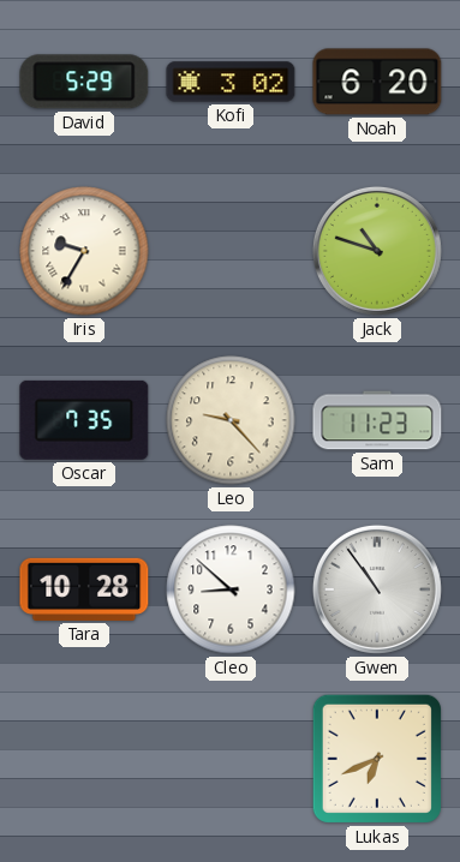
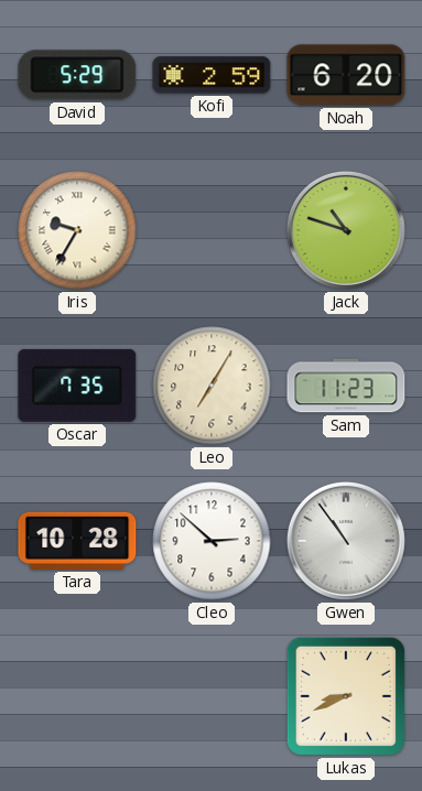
Kofi: 3:02 -> 2:59
Leo: 9:23 -> 7:05
Cleo: 8:52 -> 2:52
Lukas: 6:41 -> 8:41
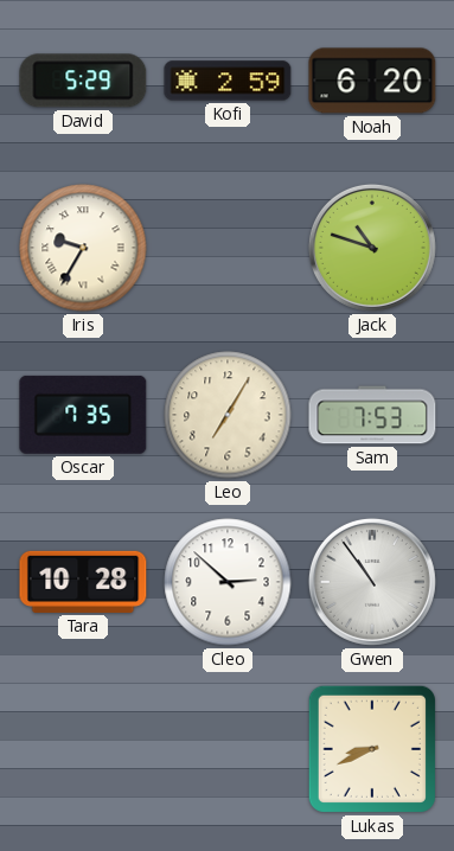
Sam: 11:23 -> 7:53
